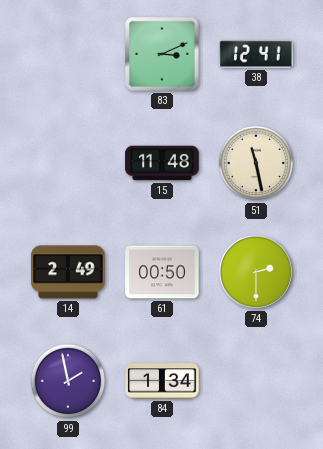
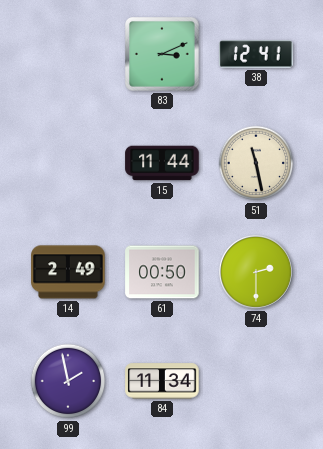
15: 11:48 -> 11:44
84: 1:34 -> 11:34
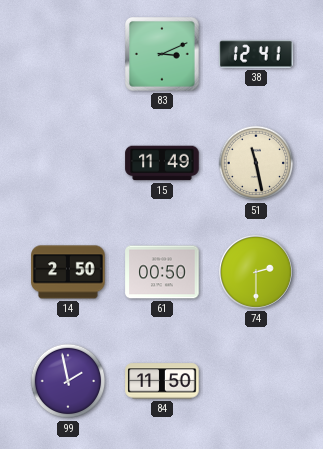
15: 11:44 -> 11:49
14: 2:49 -> 2:50
84: 11:34 -> 11:50
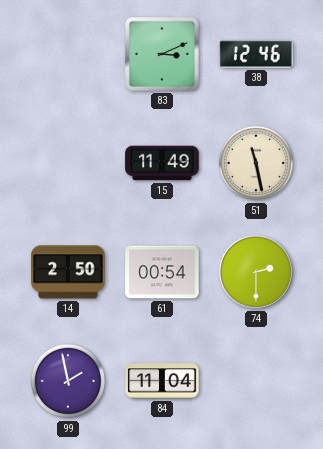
38: 12:41 -> 12:46
61: 00:50 -> 00:54
84: 11:50 -> 11:04
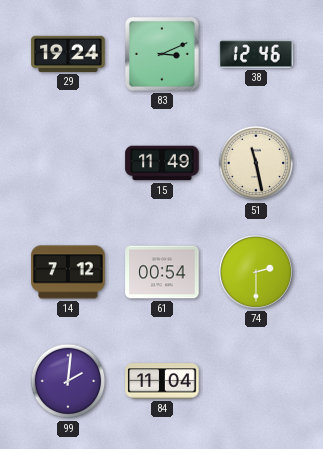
29: none -> 19:24
14: 2:50 -> 7:12
99: 1:58 -> 2:01
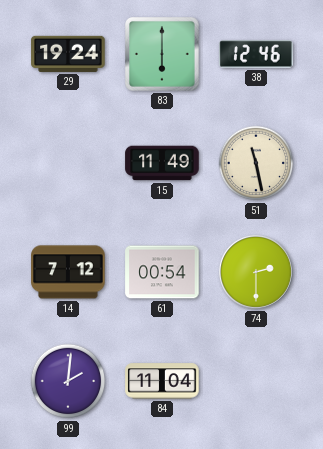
83: 3:11 -> 6:00
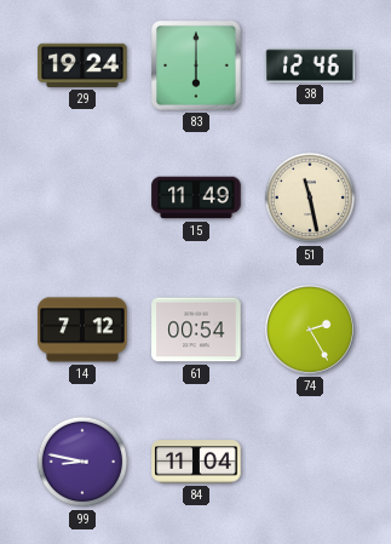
74: 2:30 -> 2:25
99: 2:01 -> 8:47
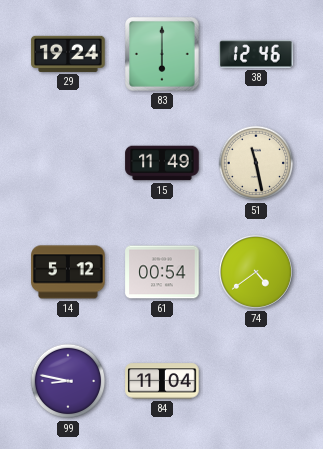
14: 7:12 -> 5:12
74: 2:25 -> 4:39
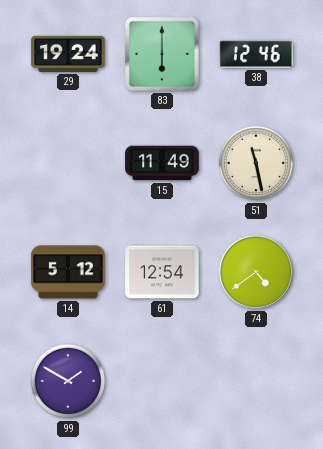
61: 00:54 -> 12:54
99: 8:47 -> 1:50
84: 11:04 -> none
